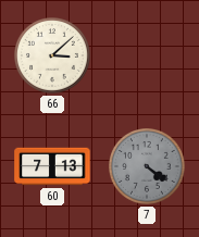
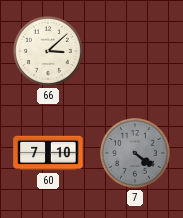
60: 7:13 -> 7:10
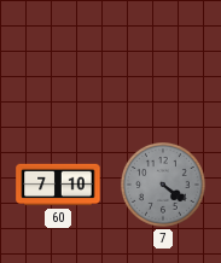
66: 3:08 -> none
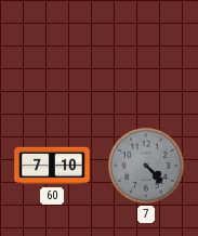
7: 4:21 -> 4:23
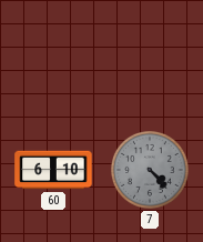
60: 7:10 -> 6:10
